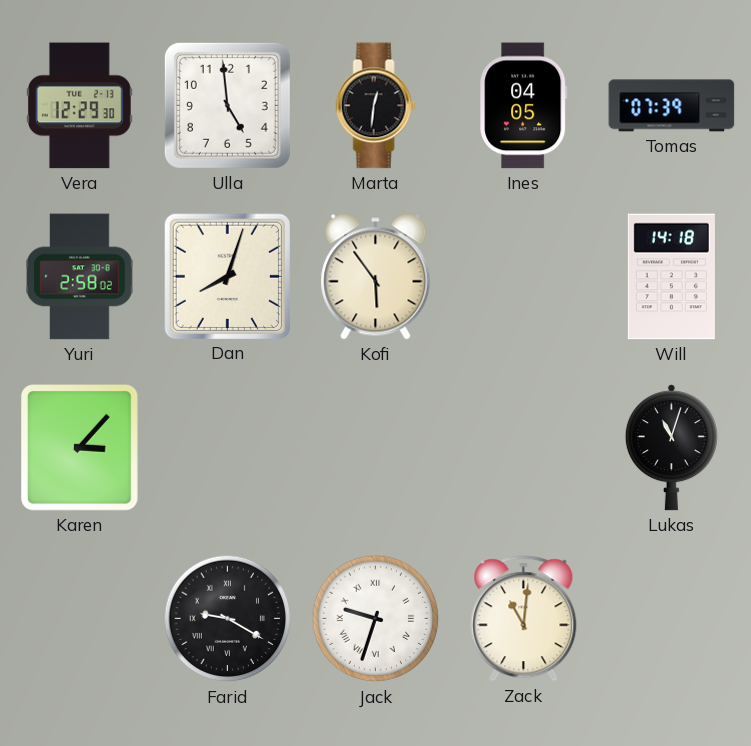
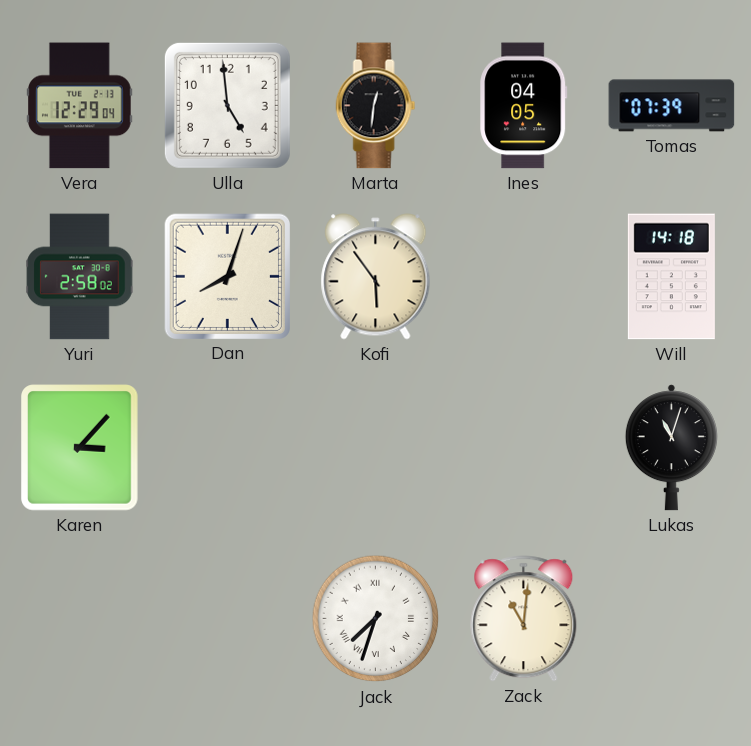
Vera: 12:29:30 -> 12:29:04
Farid: 9:20 -> none
Jack: 9:33 -> 7:33
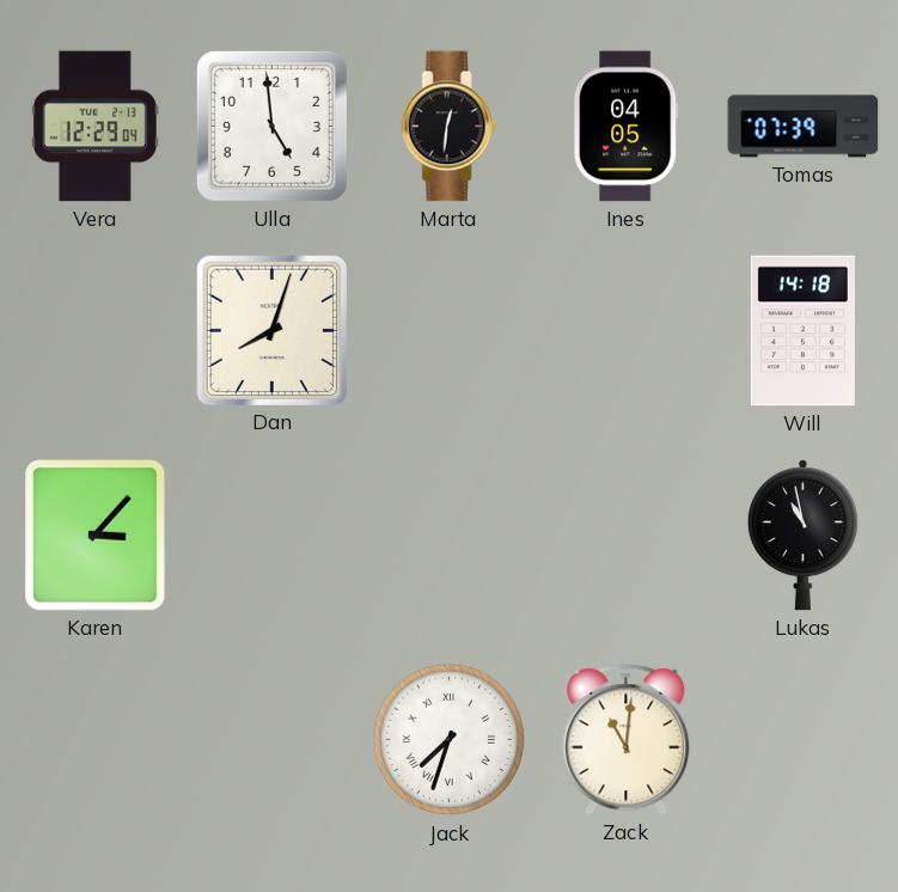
Yuri: 2:58 -> none
Kofi: 5:54 -> none
Lukas: 11:03 -> 10:58
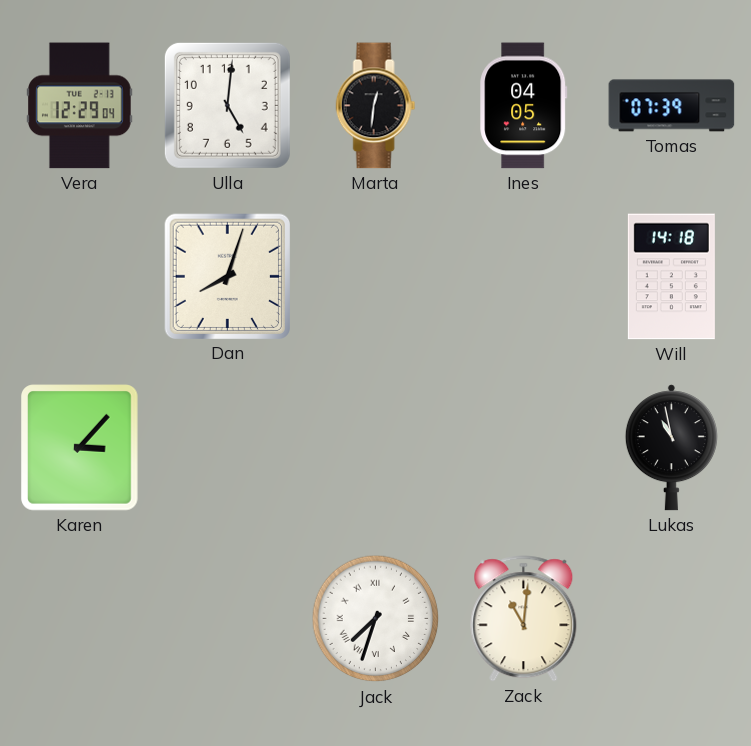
Ulla: 4:59 -> 5:01
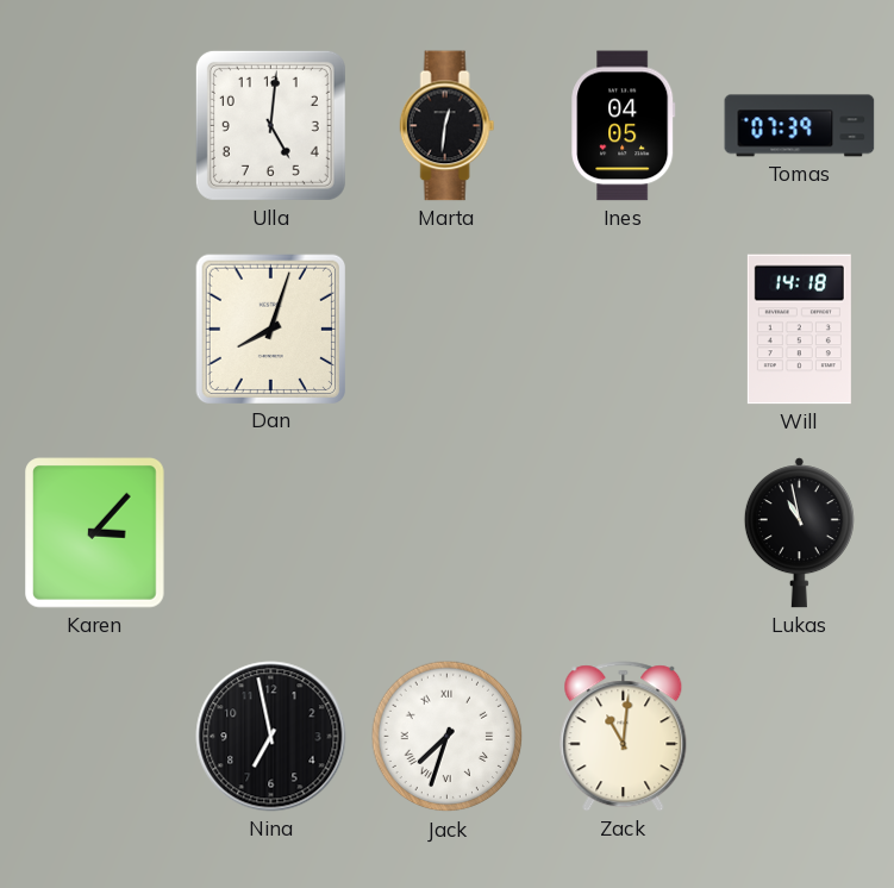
Vera: 12:29 -> none
Nina: none -> 6:58
